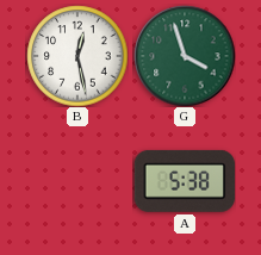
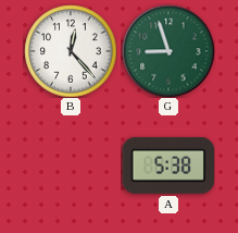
B: 12:28 -> 12:23
G: 3:57 -> 8:57
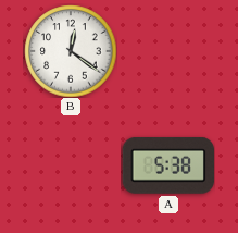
B: 12:23 -> 12:21
G: 8:57 -> none
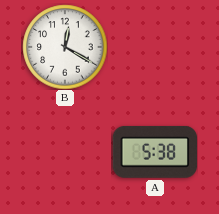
B: 12:21 -> 12:20
